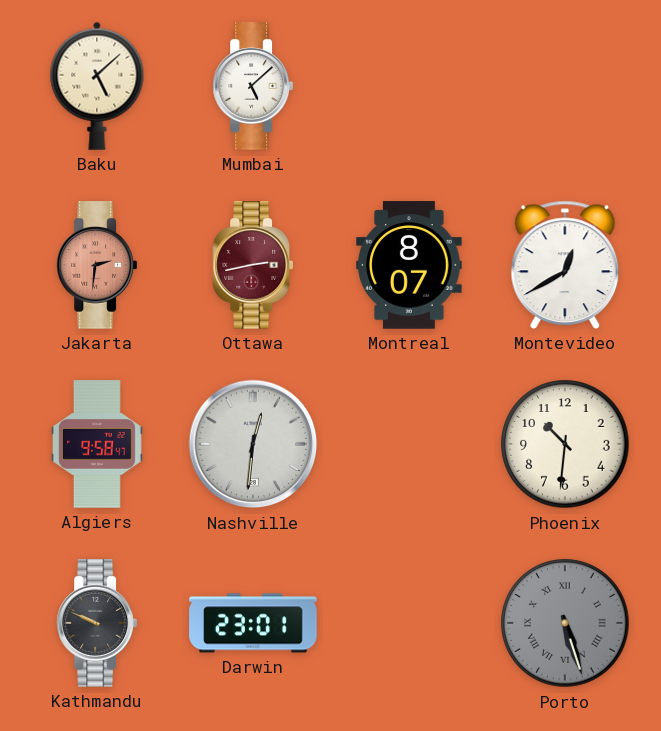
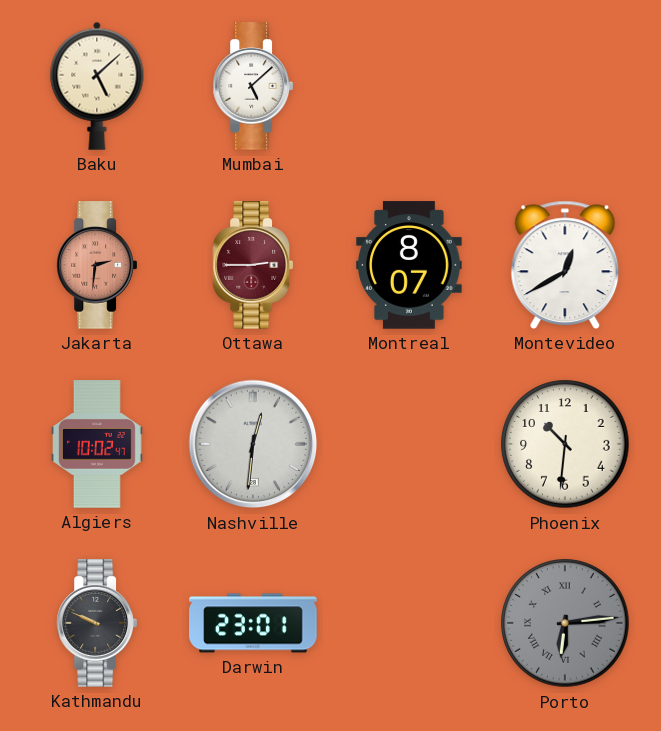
Ottawa: 2:43 -> 2:45
Algiers: 9:58 -> 10:02
Porto: 5:27 -> 6:14
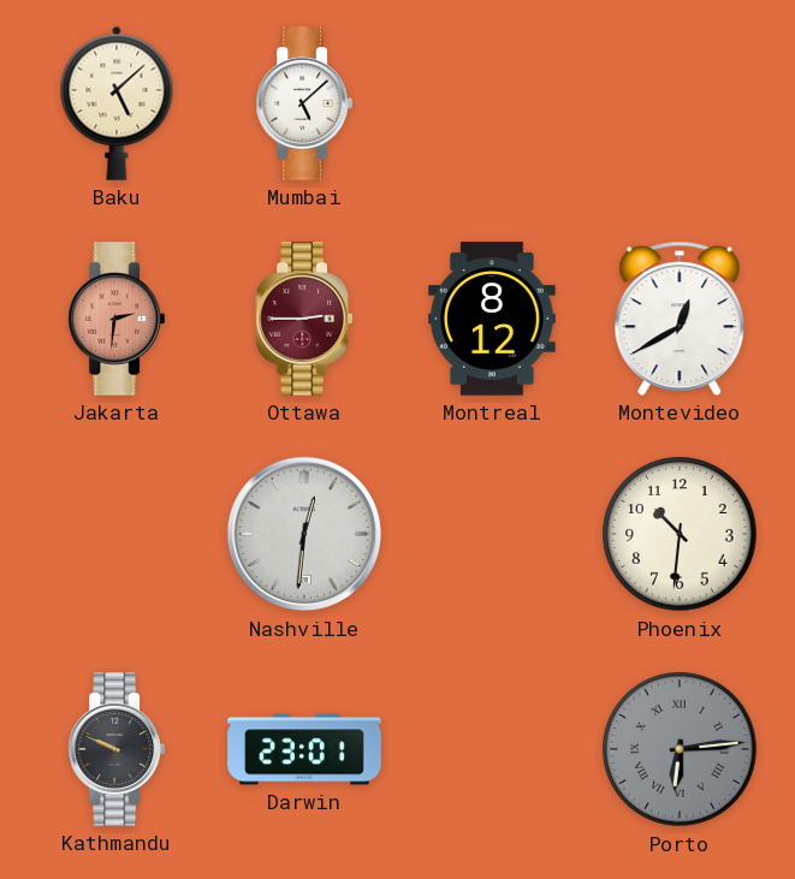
Montreal: 8:07 -> 8:12
Algiers: 10:02 -> none
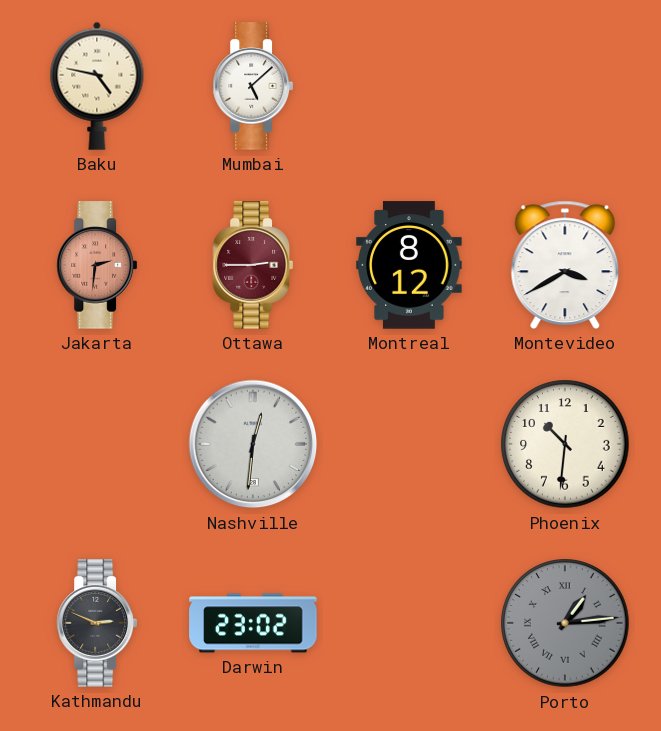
Baku: 5:08 -> 4:47
Montevideo: 12:40 -> 3:40
Kathmandu: 9:49 -> 2:49
Darwin: 23:01 -> 23:02
Porto: 6:14 -> 1:14
